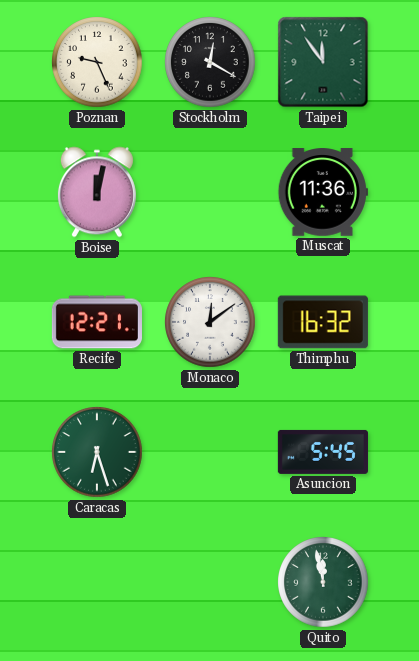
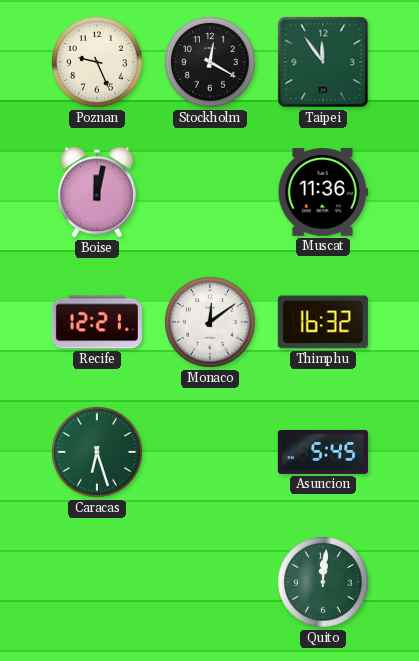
Quito: 11:58 -> 12:01
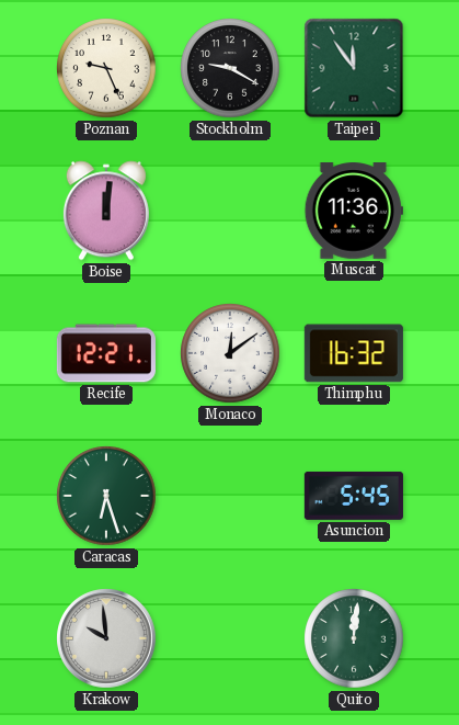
Stockholm: 12:20 -> 9:20
Boise: 12:02 -> 12:01
Krakow: none -> 9:59
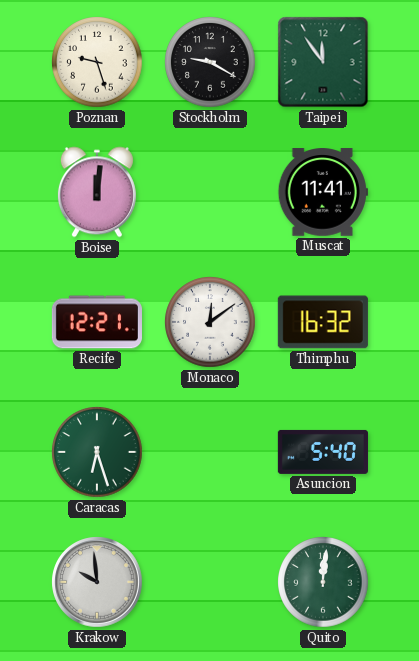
Poznan: 9:26 -> 9:27
Muscat: 11:36 -> 11:41
Asuncion: 5:45 -> 5:40
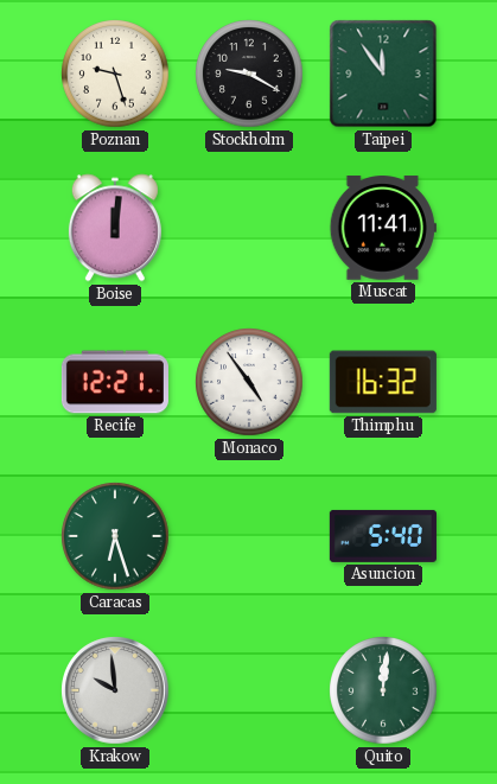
Monaco: 12:09 -> 4:54
